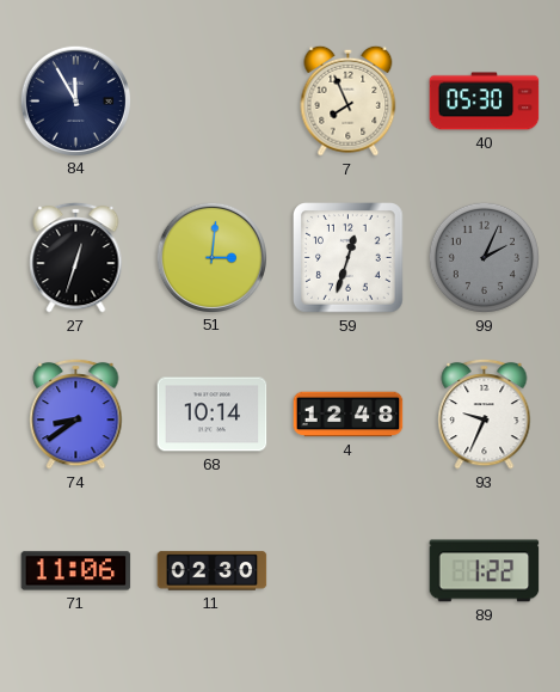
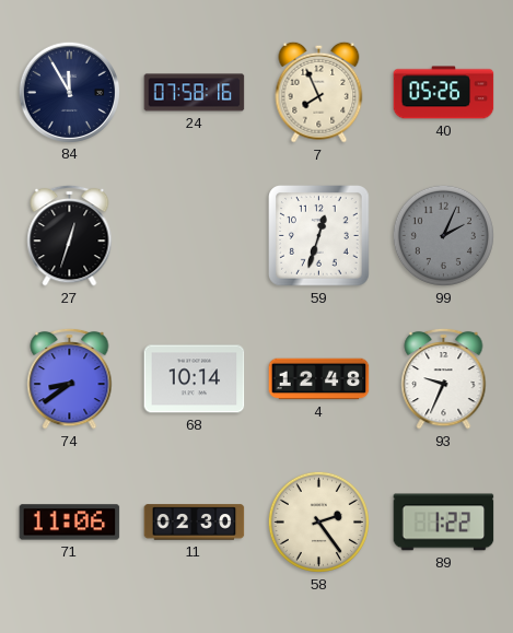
24: none -> 07:58
40: 05:30 -> 05:26
51: 3:01 -> none
58: none -> 2:24
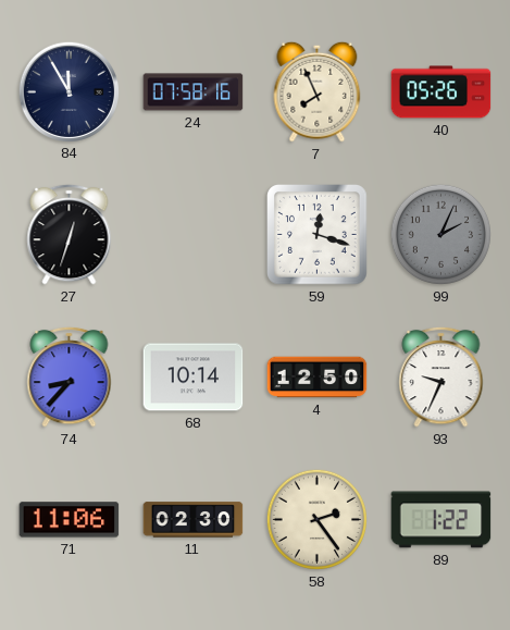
59: 12:33 -> 12:18
74: 8:39 -> 8:37
4: 12:48 -> 12:50
